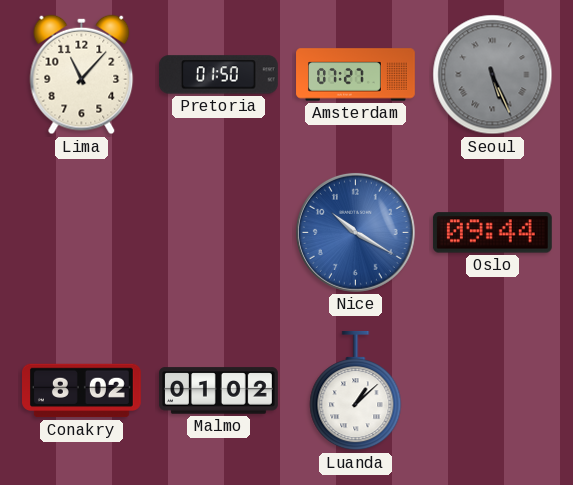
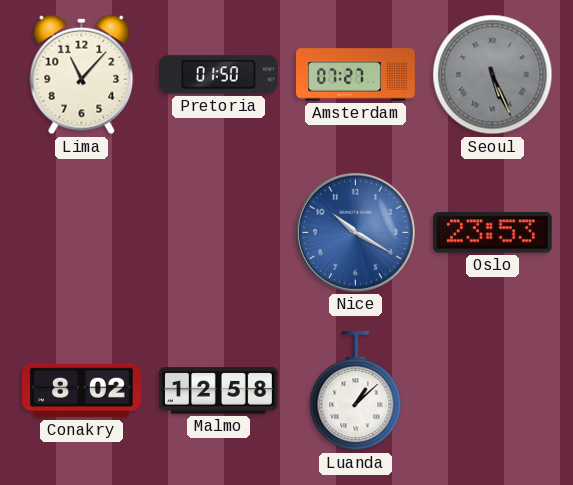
Oslo: 09:44 -> 23:53
Malmo: 01:02 -> 12:58
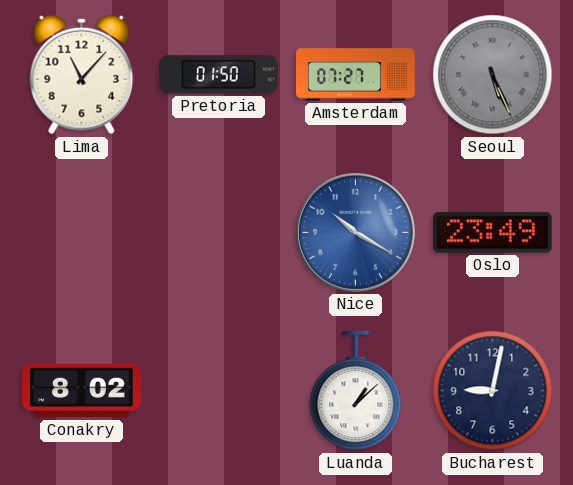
Oslo: 23:53 -> 23:49
Malmo: 12:58 -> none
Bucharest: none -> 9:02
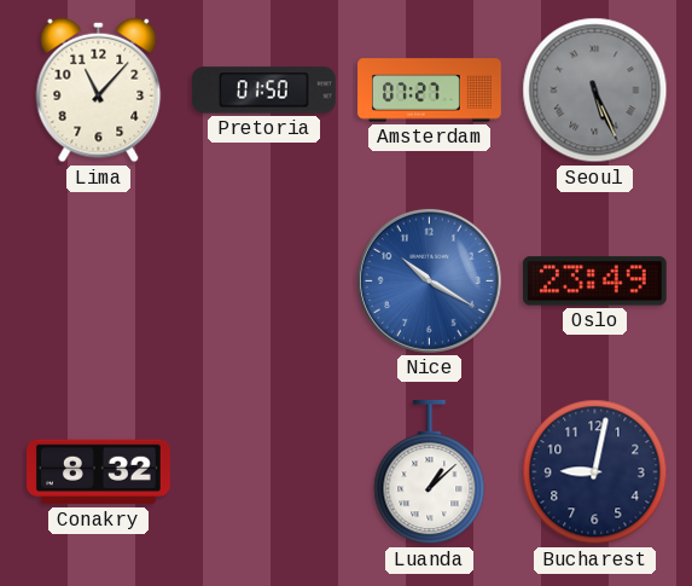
Conakry: 8:02 -> 8:32
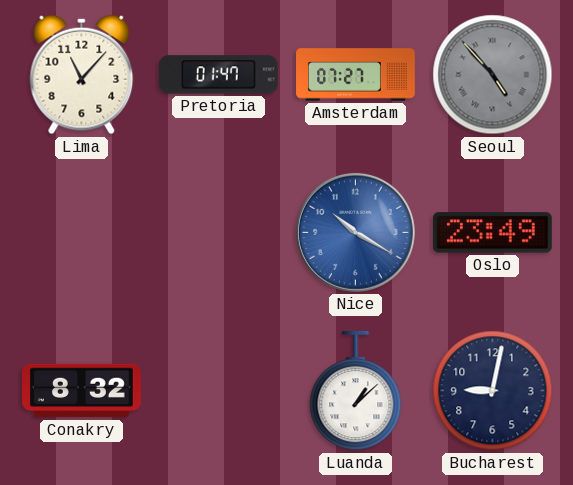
Pretoria: 01:50 -> 01:47
Seoul: 5:26 -> 4:53
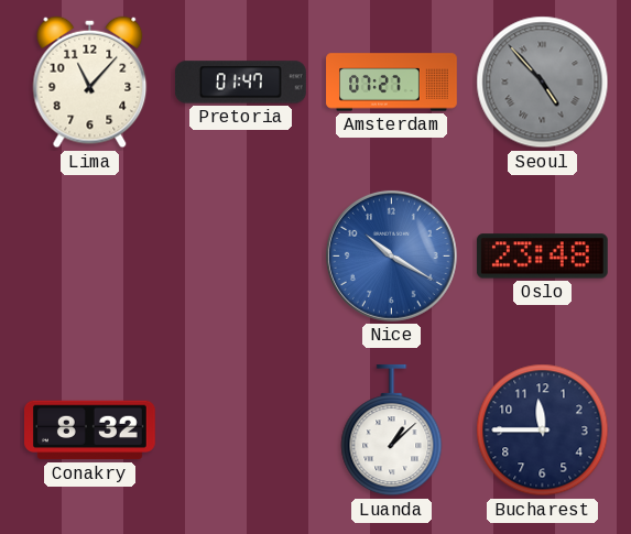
Oslo: 23:49 -> 23:48
Bucharest: 9:02 -> 11:45
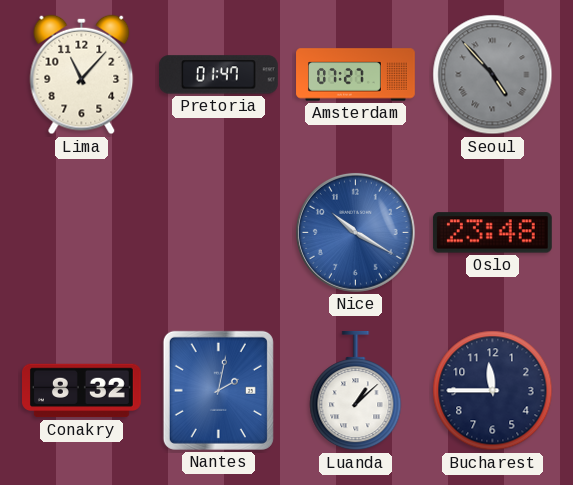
Nantes: none -> 2:02
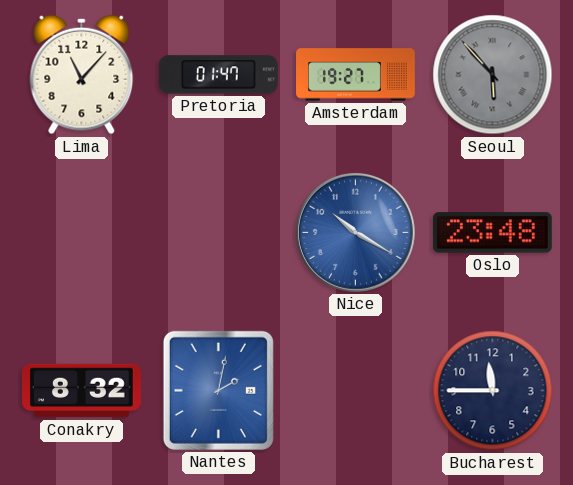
Amsterdam: 07:27 -> 19:27
Seoul: 4:53 -> 5:53
Luanda: 1:08 -> none
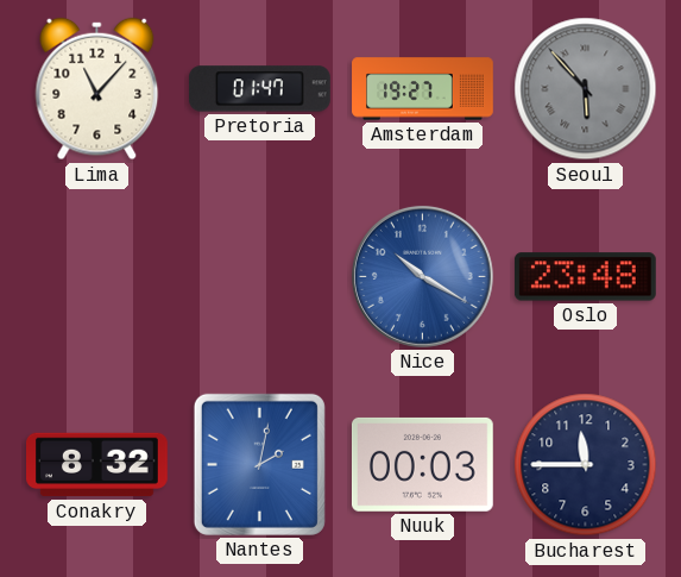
Nuuk: none -> 00:03
